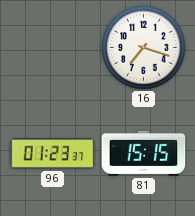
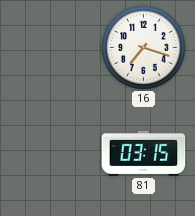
96: 01:23 -> none
81: 15:15 -> 03:15
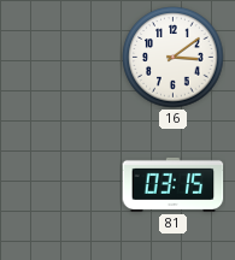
16: 7:18 -> 3:09
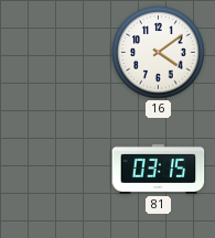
16: 3:09 -> 4:09
